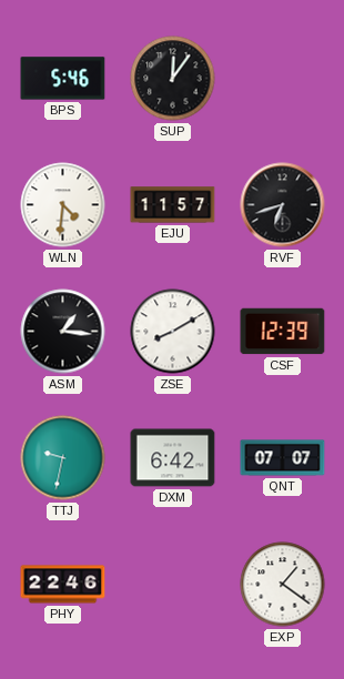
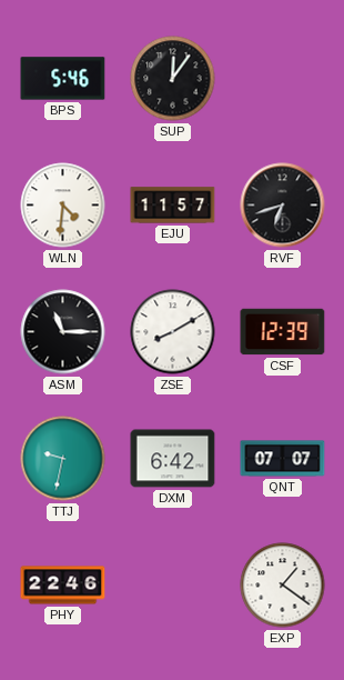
ASM: 1:16 -> 11:15
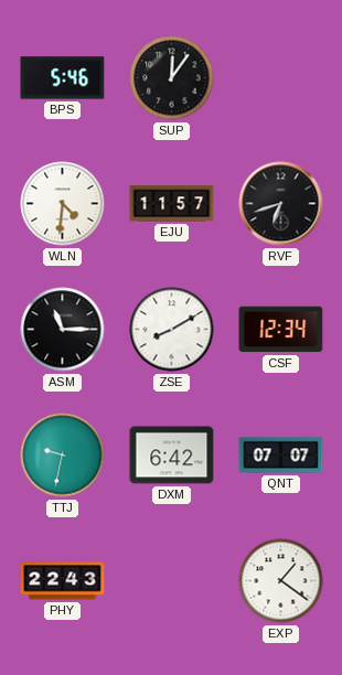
CSF: 12:39 -> 12:34
PHY: 22:46 -> 22:43
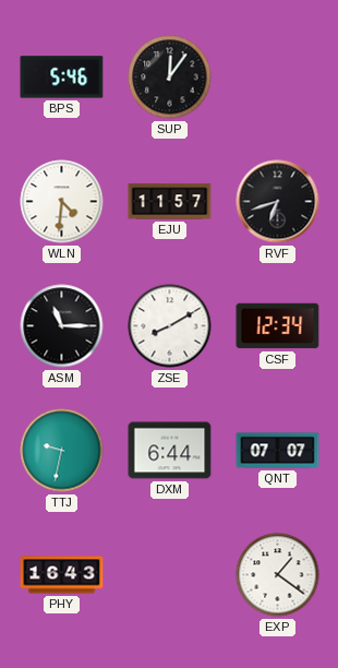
DXM: 6:42 -> 6:44
PHY: 22:43 -> 16:43
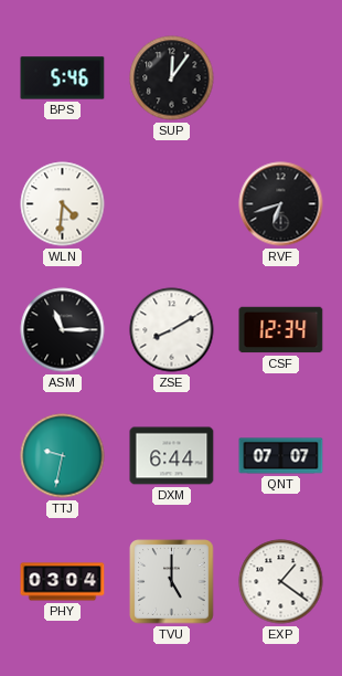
EJU: 11:57 -> none
PHY: 16:43 -> 03:04
TVU: none -> 5:00
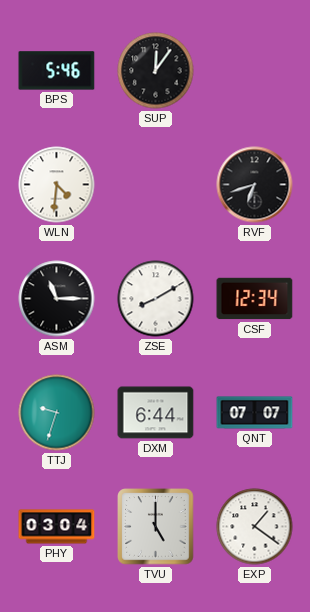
TTJ: 9:32 -> 9:33
